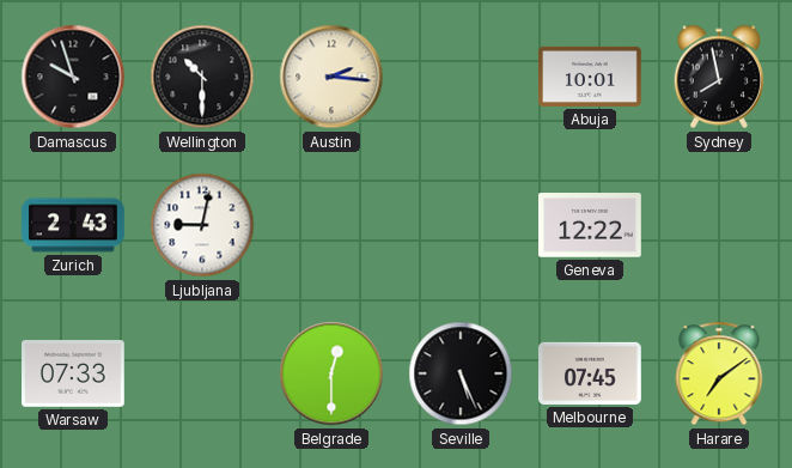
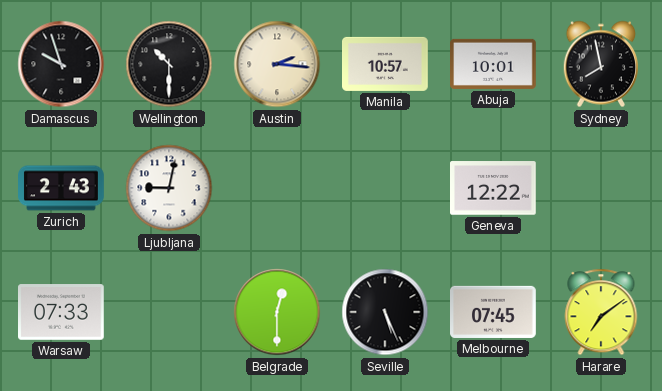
Manila: none -> 10:57
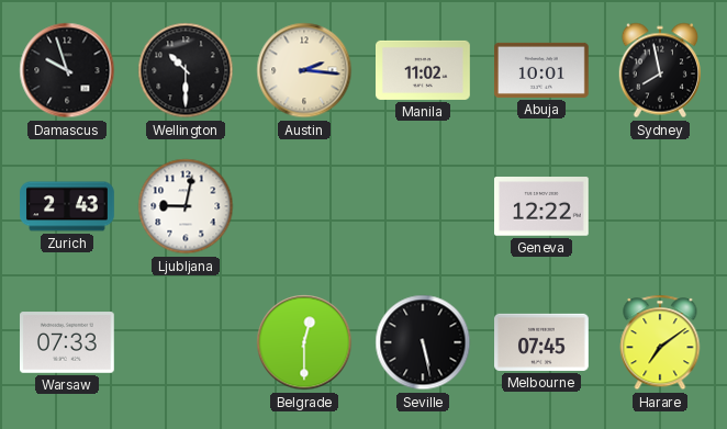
Manila: 10:57 -> 11:02
Seville: 5:26 -> 5:28
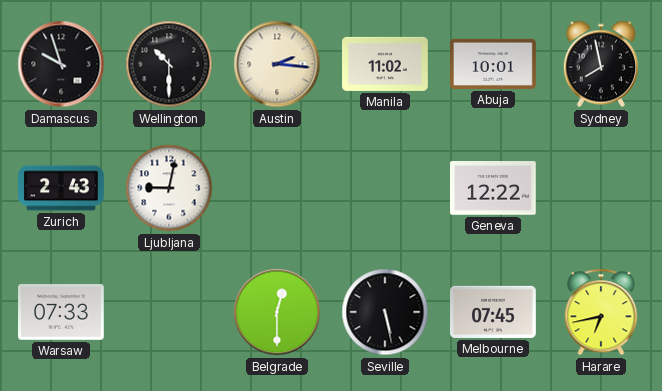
Harare: 7:09 -> 6:43
